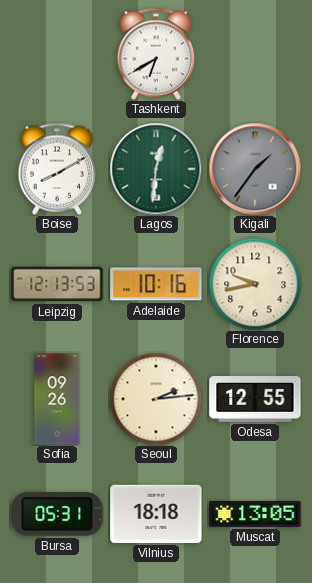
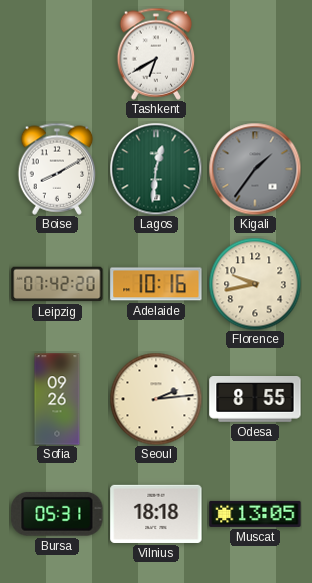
Leipzig: 12:13 -> 07:42
Odesa: 12:55 -> 8:55
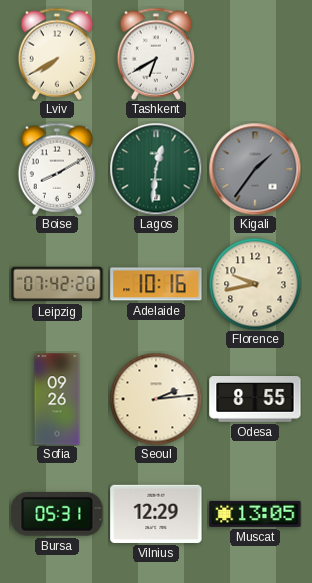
Lviv: none -> 7:40
Vilnius: 18:18 -> 12:29
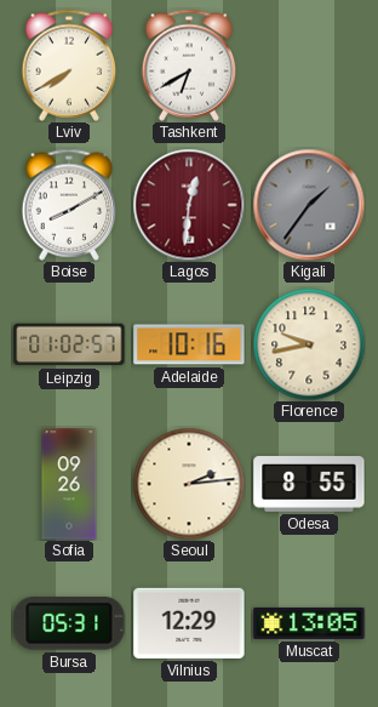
Lagos dial: green -> burgundy
Leipzig: 07:42 -> 01:02
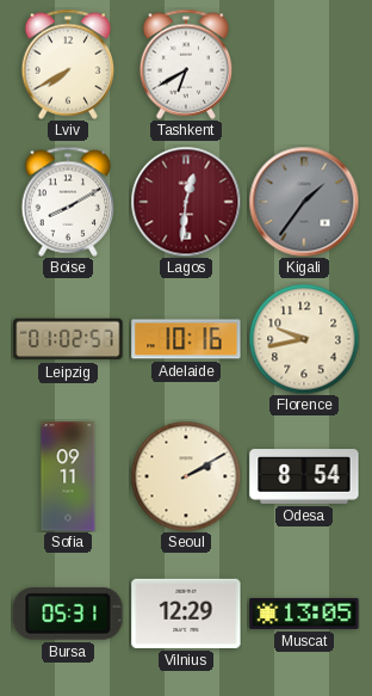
Sofia: 09:26 -> 09:11
Seoul: 2:14 -> 2:10
Odesa: 8:55 -> 8:54
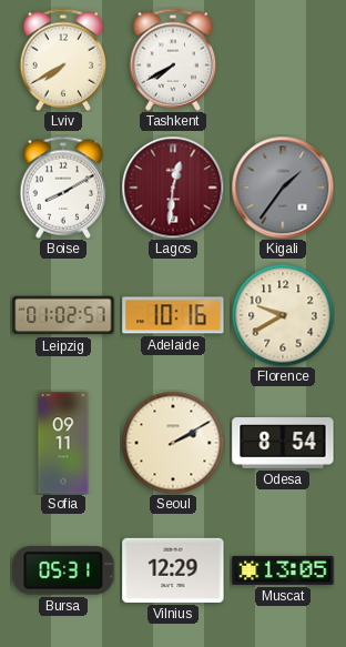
Tashkent: 6:40 -> 7:40
Florence: 9:43 -> 9:40
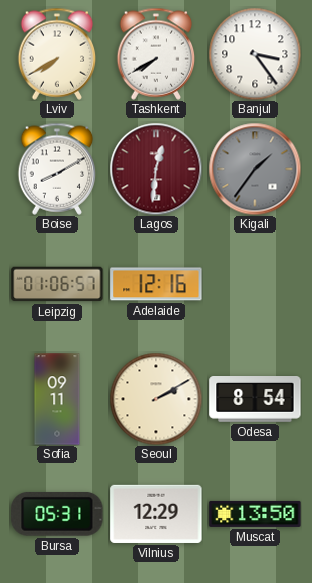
Banjul: none -> 3:24
Leipzig: 01:02 -> 01:06
Adelaide: 10:16 -> 12:16
Florence: 9:40 -> none
Muscat: 13:05 -> 13:50
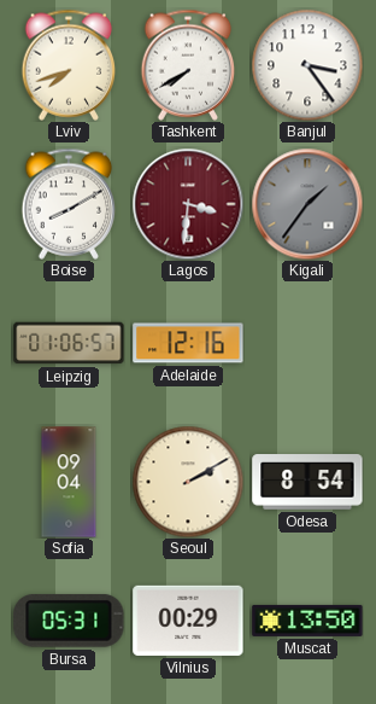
Lviv: 7:40 -> 7:42
Lagos: 12:31 -> 3:31
Sofia: 09:11 -> 09:04
Vilnius: 12:29 -> 00:29
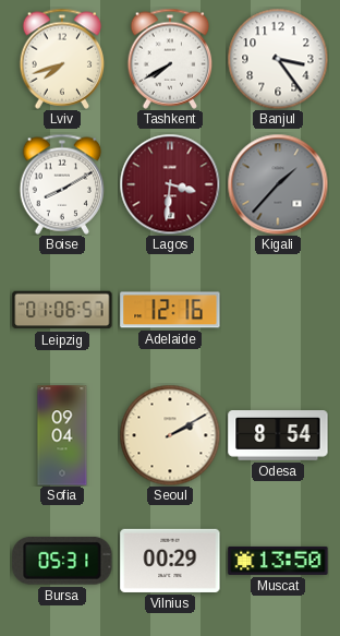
Kigali: 1:36 -> 1:37
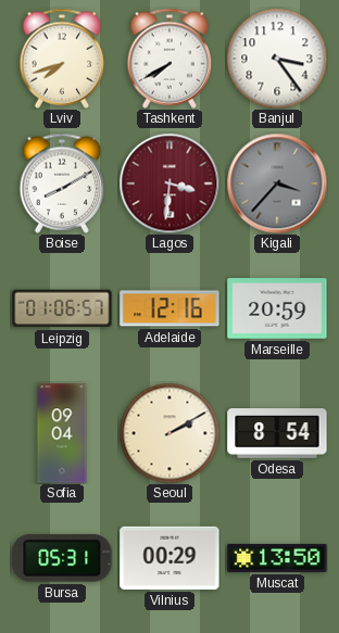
Kigali: 1:37 -> 3:37
Marseille: none -> 20:59
